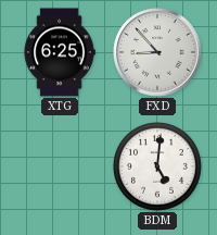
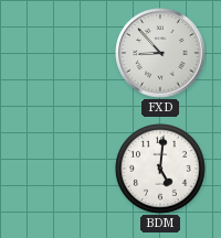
XTG: 6:25 -> none
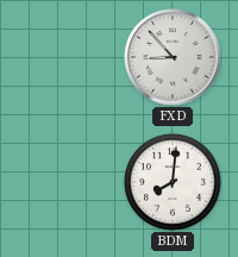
BDM: 5:01 -> 8:01
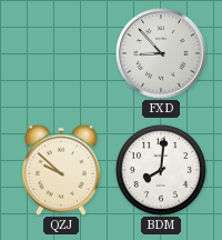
QZJ: none -> 9:52
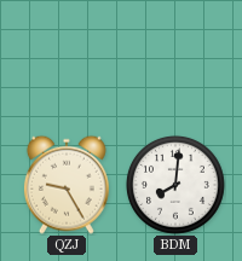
FXD: 8:53 -> none
QZJ: 9:52 -> 9:25
